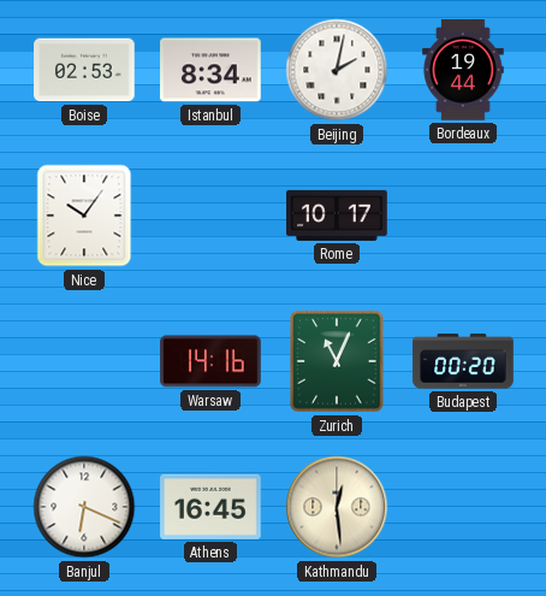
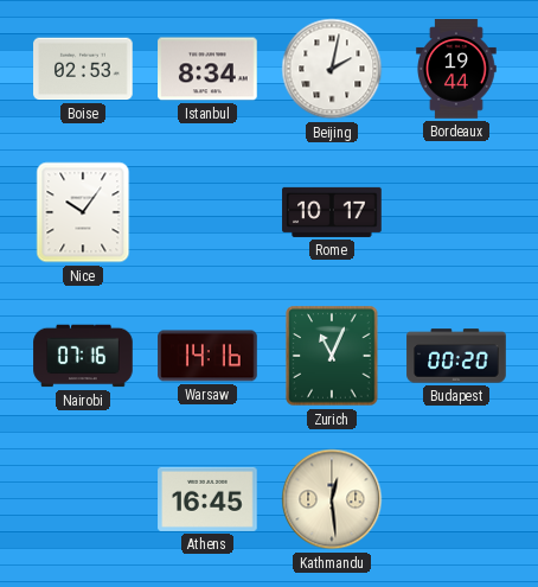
Nairobi: none -> 07:16
Banjul: 6:19 -> none
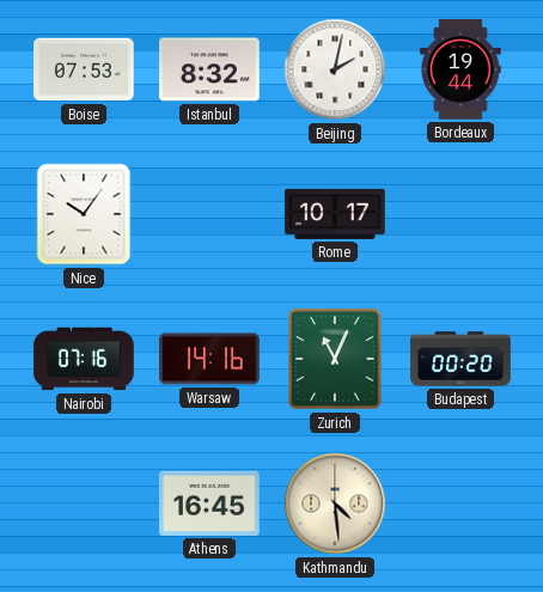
Boise: 02:53 -> 07:53
Istanbul: 8:34 -> 8:32
Kathmandu: 12:29 -> 4:29
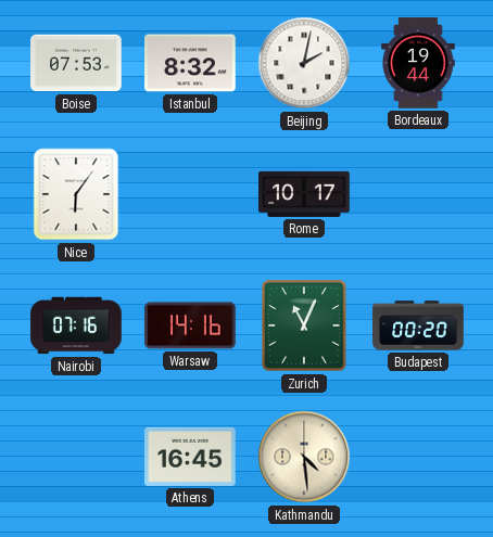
Nice: 10:06 -> 6:06
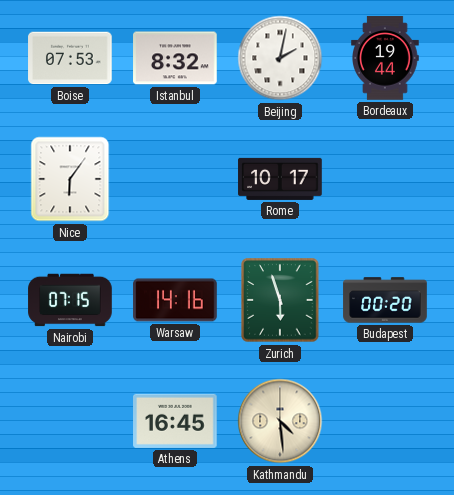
Nairobi: 07:16 -> 07:15
Zurich: 11:04 -> 5:57
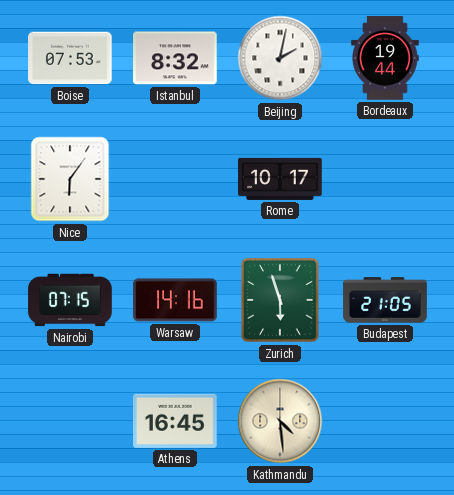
Budapest: 00:20 -> 21:05
